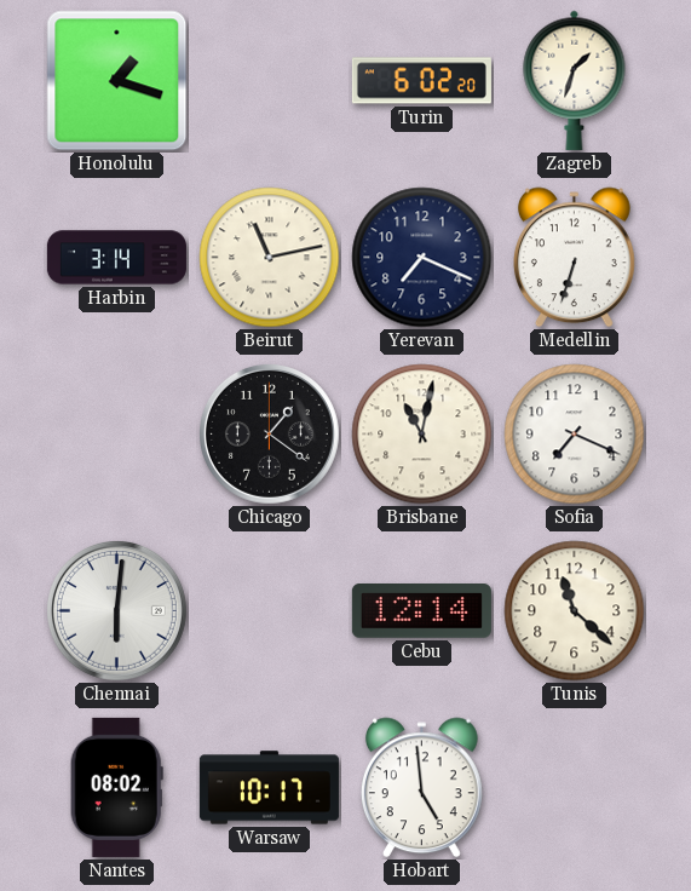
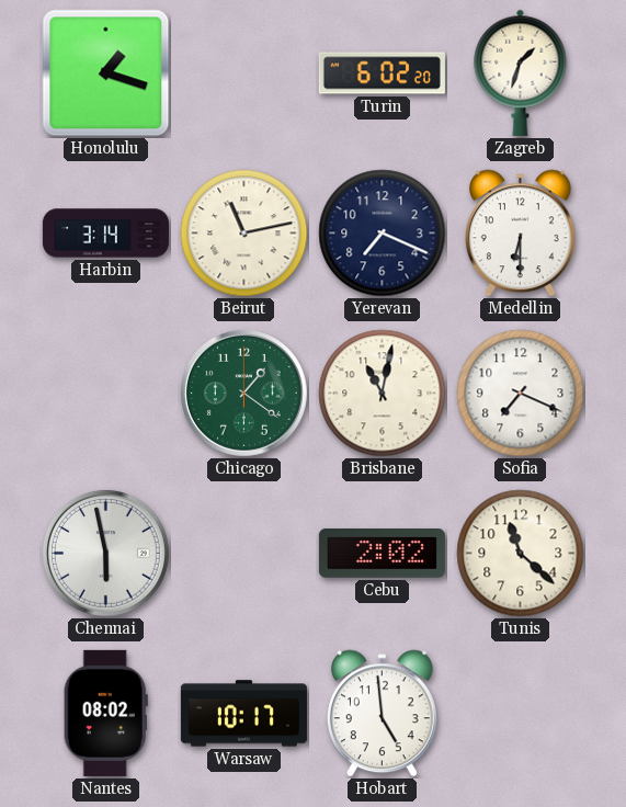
Medellin: 6:33 -> 6:30
Chicago dial: black -> green
Chennai: 6:01 -> 5:58
Cebu: 12:14 -> 2:02
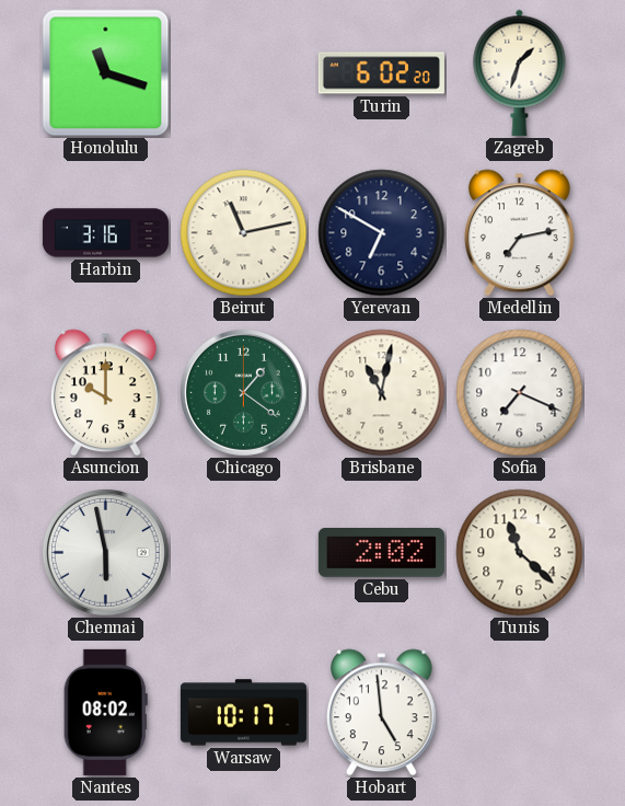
Honolulu: 1:18 -> 11:18
Harbin: 3:14 -> 3:16
Yerevan: 7:19 -> 6:50
Medellin: 6:30 -> 7:13
Asuncion: none -> 10:00
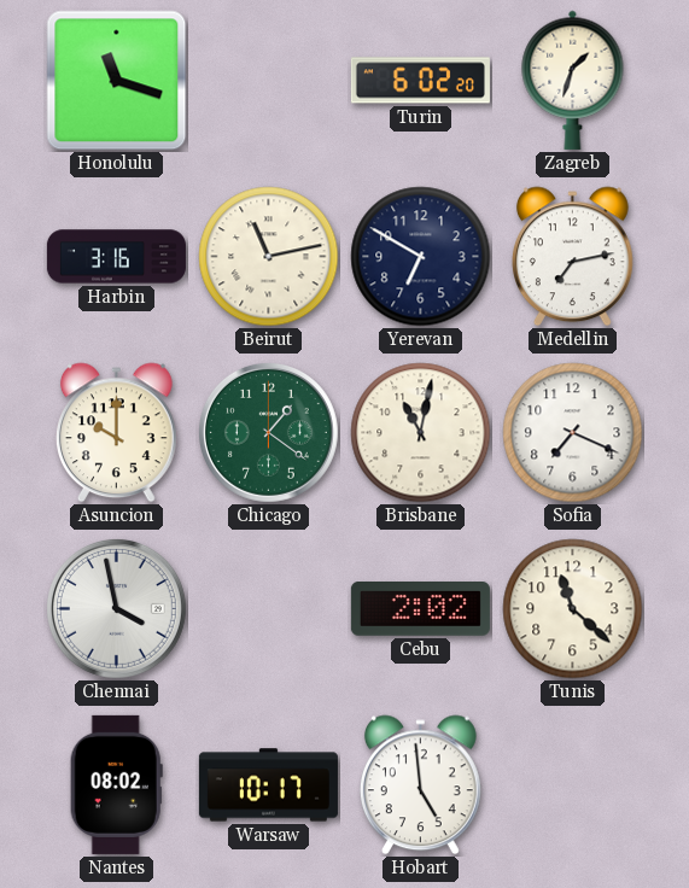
Chennai: 5:58 -> 3:58
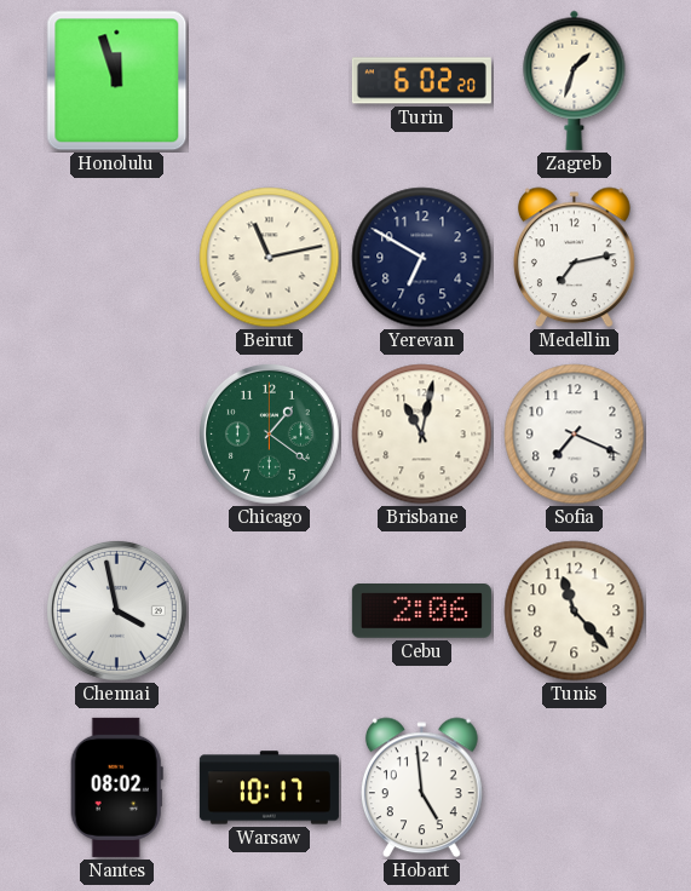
Honolulu: 11:18 -> 11:57
Harbin: 3:16 -> none
Asuncion: 10:00 -> none
Cebu: 2:02 -> 2:06
Tunis: 11:22 -> 11:23
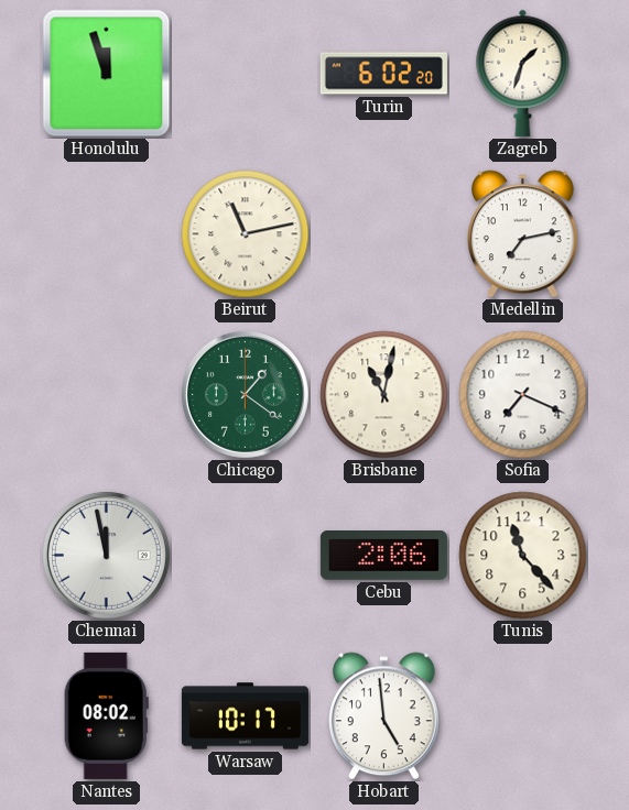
Yerevan: 6:50 -> none
Chennai: 3:58 -> 11:58
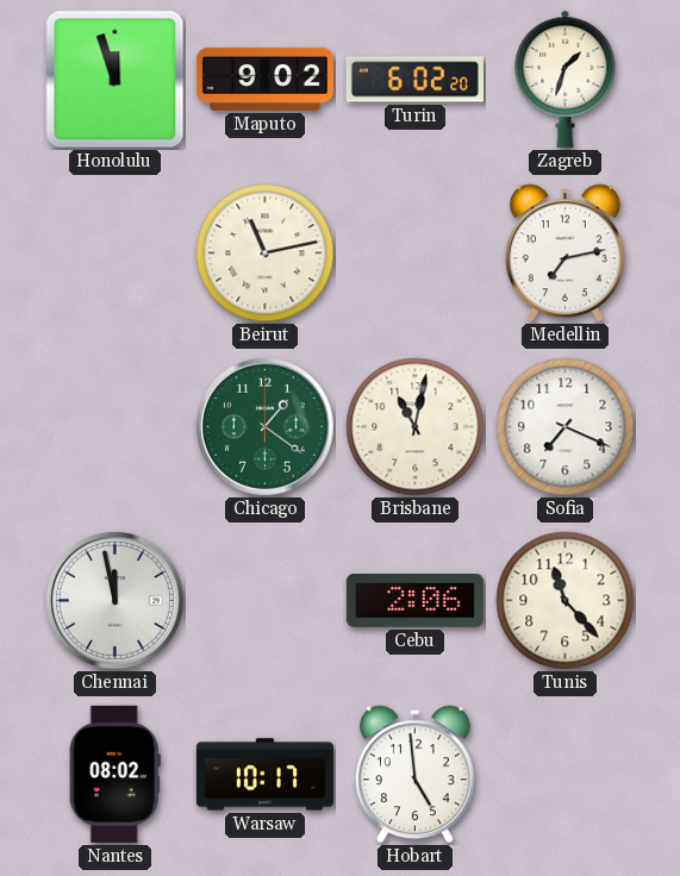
Maputo: none -> 9:02
